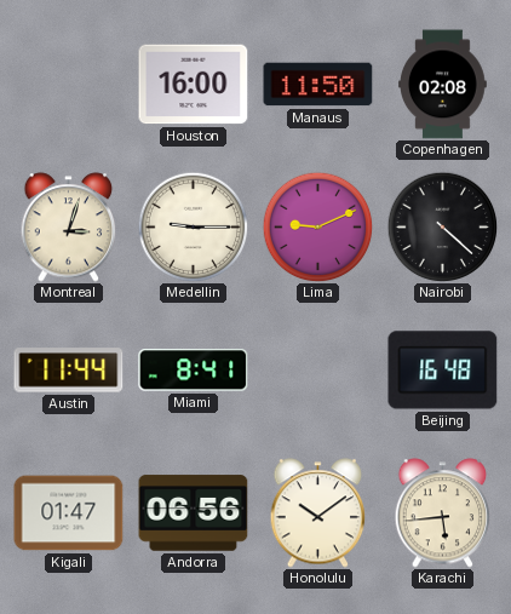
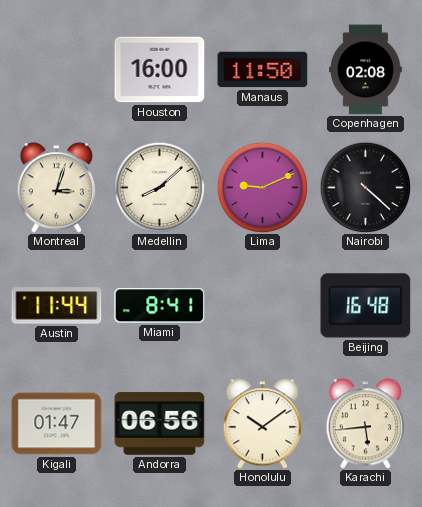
Medellin: 9:15 -> 8:08
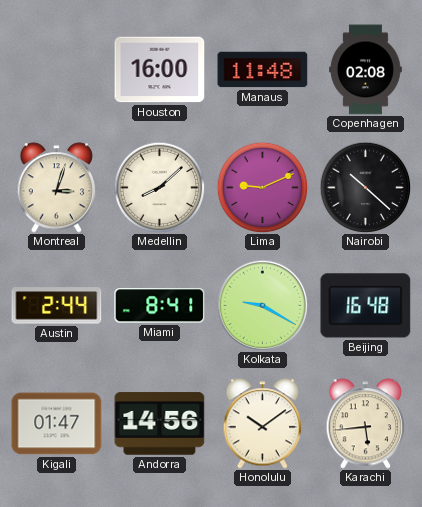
Manaus: 11:50 -> 11:48
Nairobi: 4:22 -> 10:22
Austin: 11:44 -> 2:44
Kolkata: none -> 9:20
Andorra: 06:56 -> 14:56
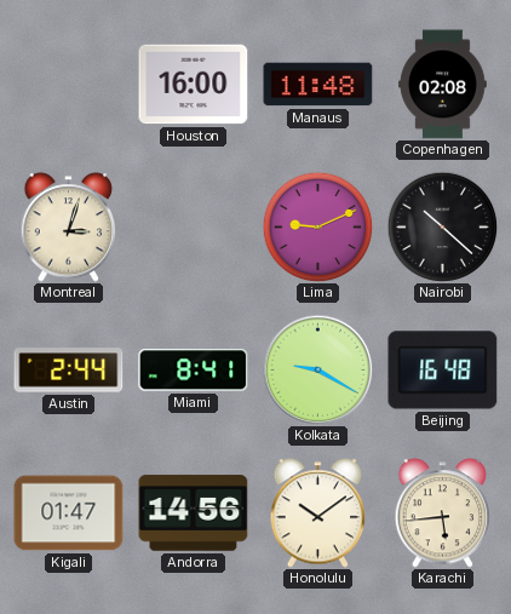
Medellin: 8:08 -> none
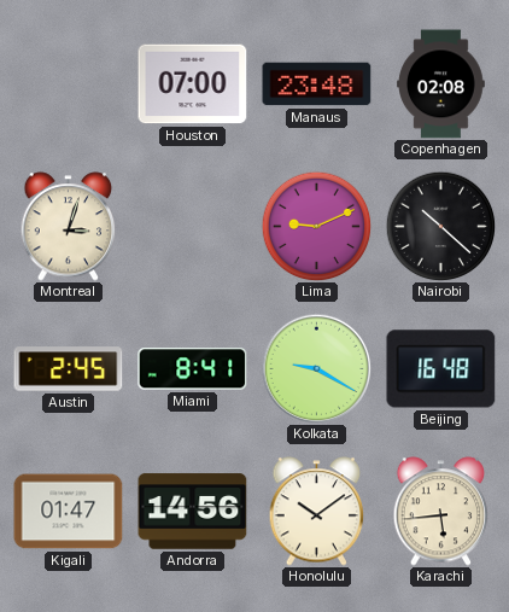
Houston: 16:00 -> 07:00
Manaus: 11:48 -> 23:48
Austin: 2:44 -> 2:45
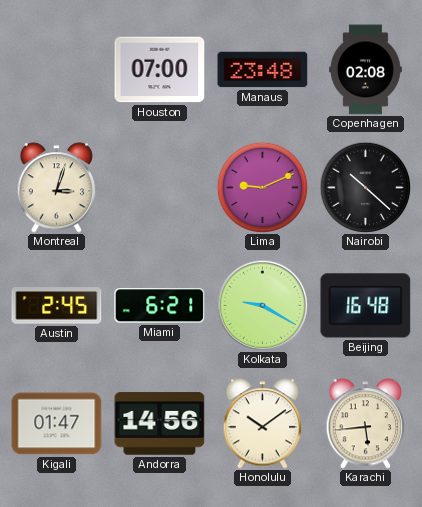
Miami: 8:41 -> 6:21
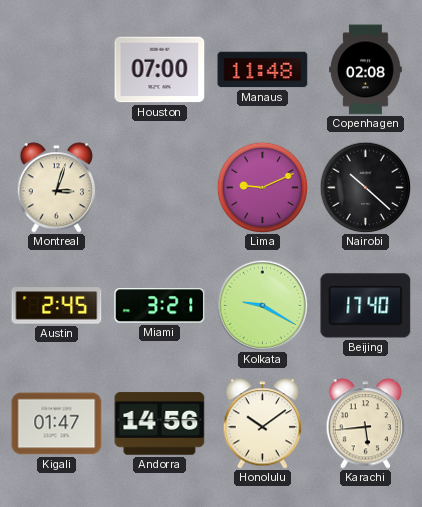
Manaus: 23:48 -> 11:48
Miami: 6:21 -> 3:21
Beijing: 16:48 -> 17:40
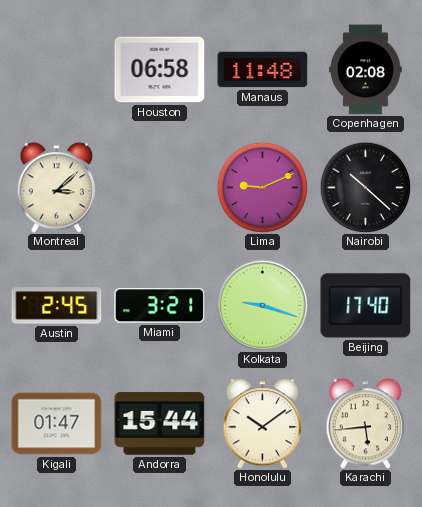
Houston: 07:00 -> 06:58
Montreal: 3:03 -> 3:08
Kolkata: 9:20 -> 9:18
Andorra: 14:56 -> 15:44
